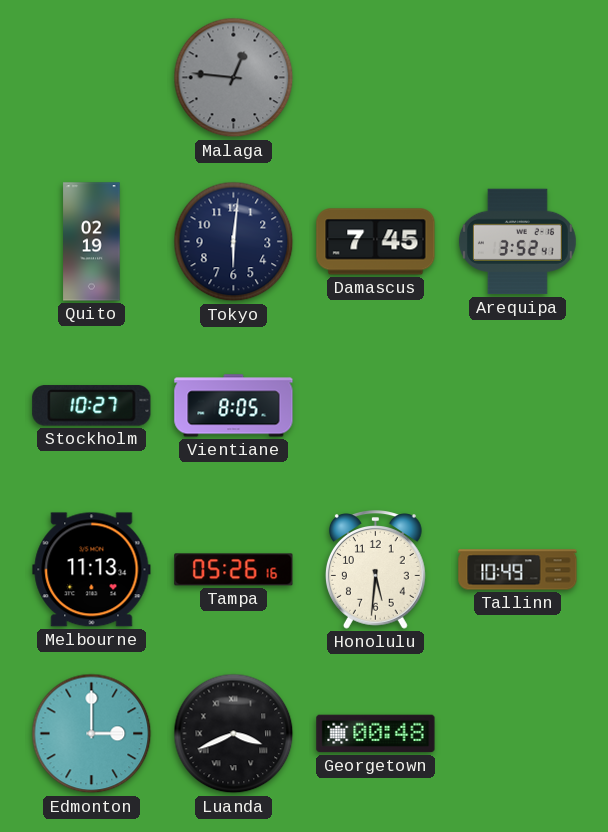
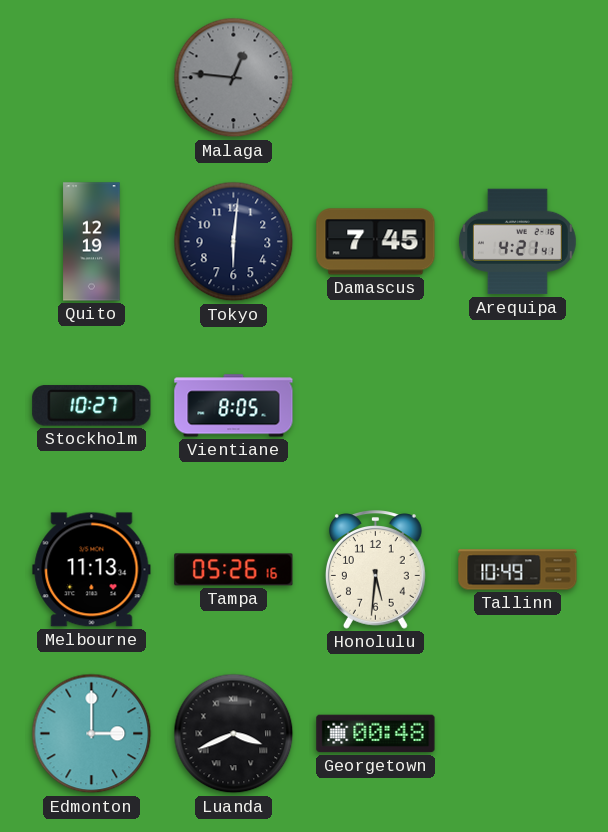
Quito: 02:19 -> 12:19
Arequipa: 3:52 -> 4:21
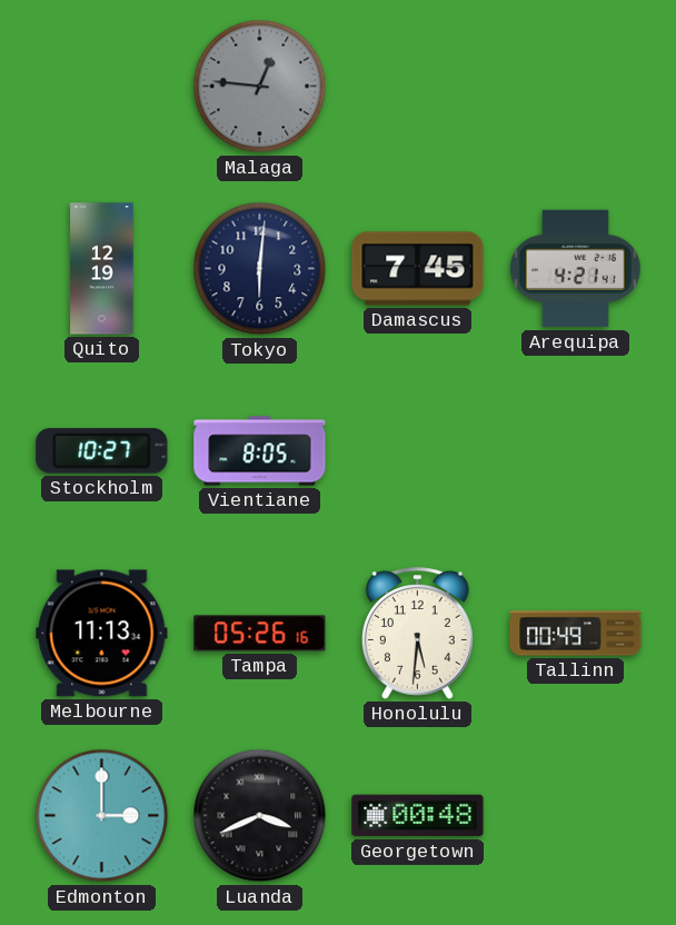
Tallinn: 10:49 -> 00:49
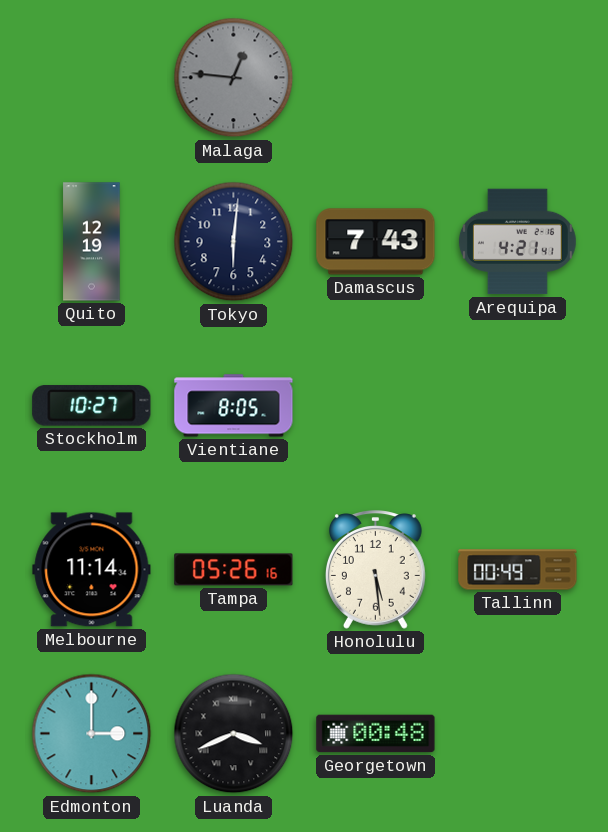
Damascus: 7:45 -> 7:43
Melbourne: 11:13 -> 11:14
Honolulu: 5:31 -> 5:29
